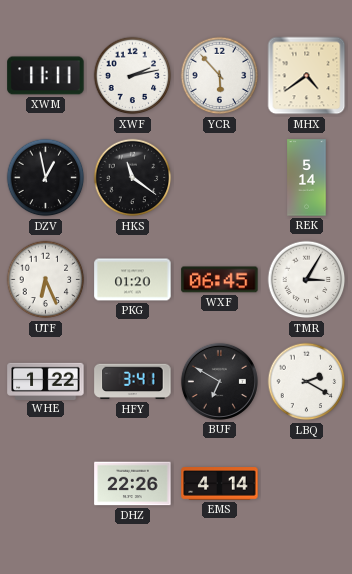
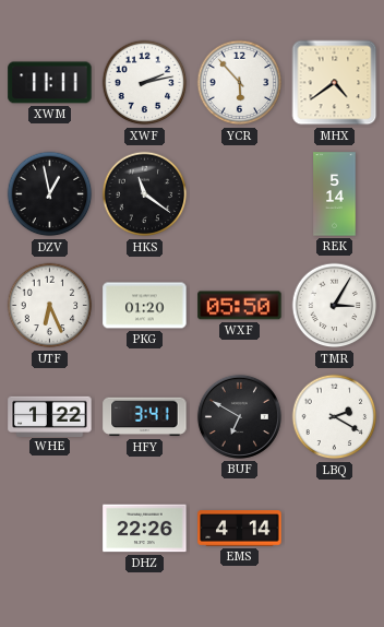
WXF: 06:45 -> 05:50
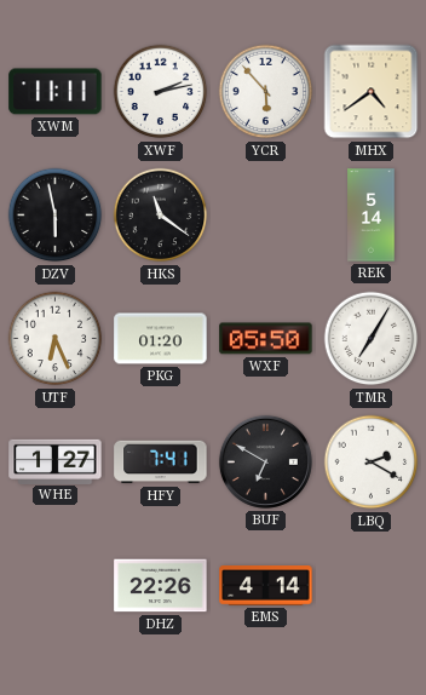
DZV: 12:58 -> 5:58
TMR: 3:05 -> 7:05
WHE: 1:22 -> 1:27
HFY: 3:41 -> 7:41
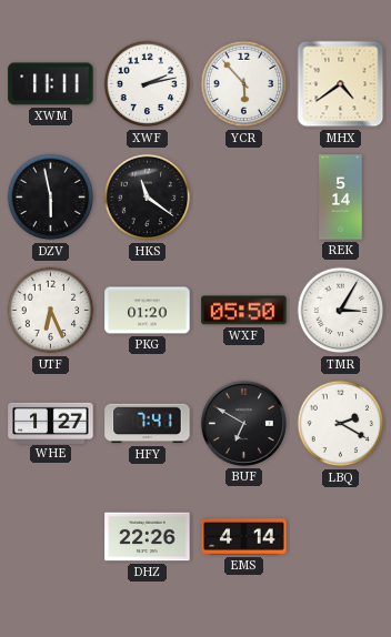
TMR: 7:05 -> 3:05
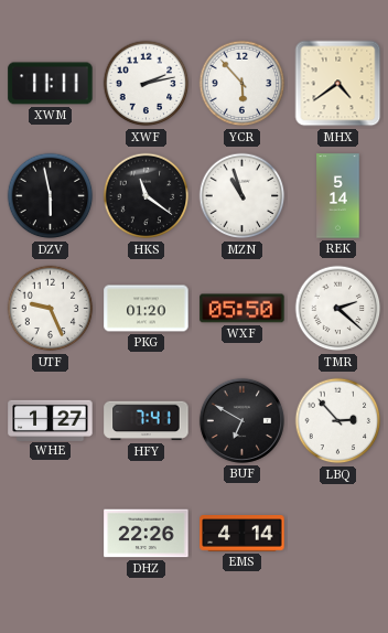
MZN: none -> 10:57
UTF: 6:26 -> 9:26
TMR: 3:05 -> 2:22
LBQ: 2:20 -> 2:53
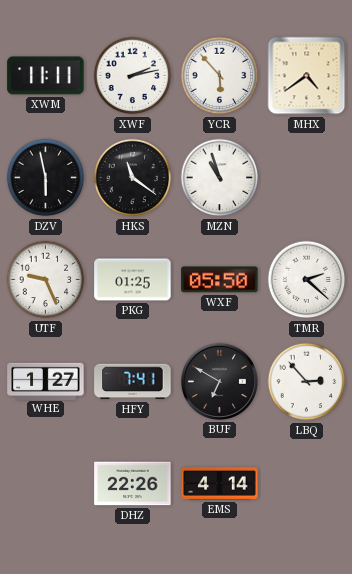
REK: 5:14 -> none
PKG: 01:20 -> 01:25
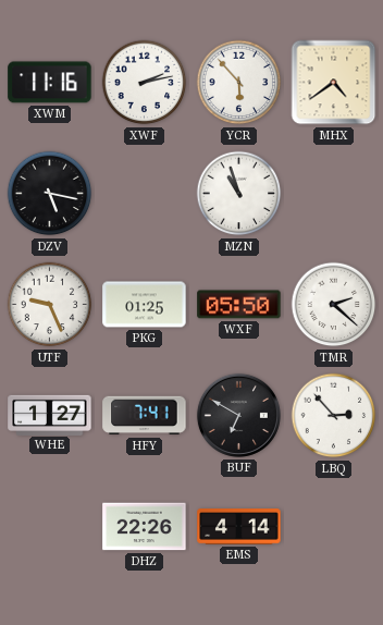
XWM: 11:11 -> 11:16
DZV: 5:58 -> 5:17
HKS: 11:21 -> none
